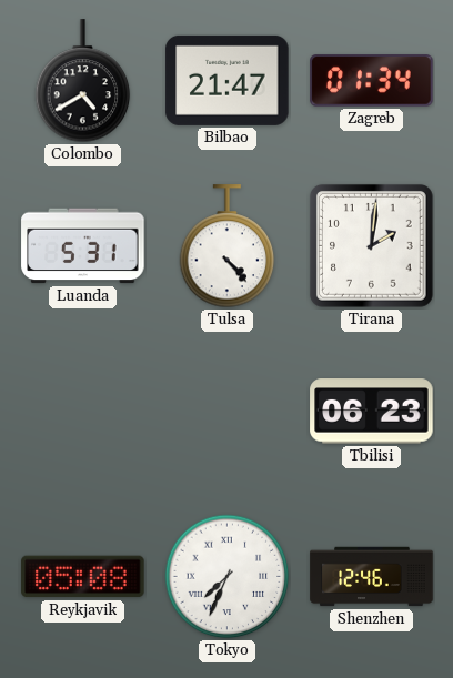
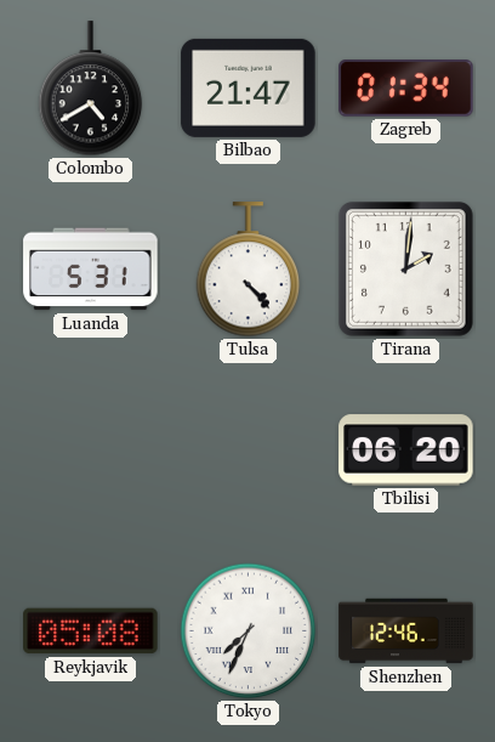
Tbilisi: 06:23 -> 06:20
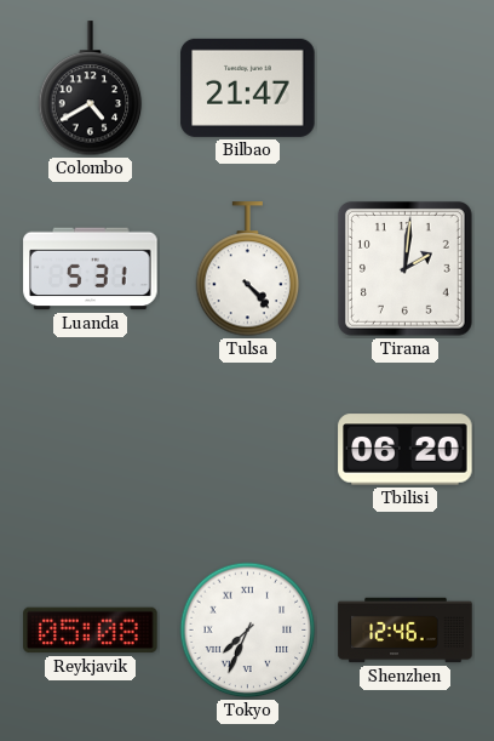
Zagreb: 01:34 -> none
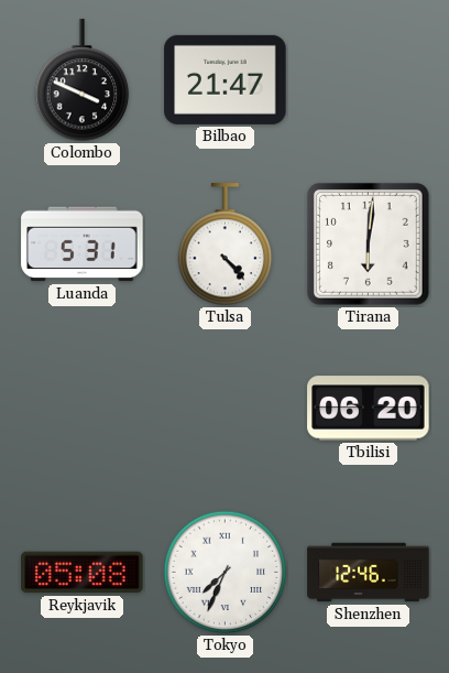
Colombo: 4:40 -> 3:49
Tirana: 2:01 -> 6:01
